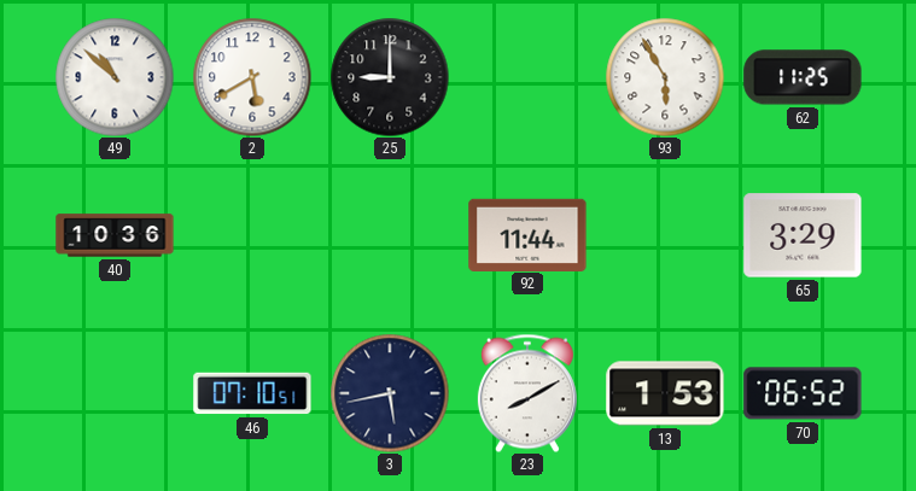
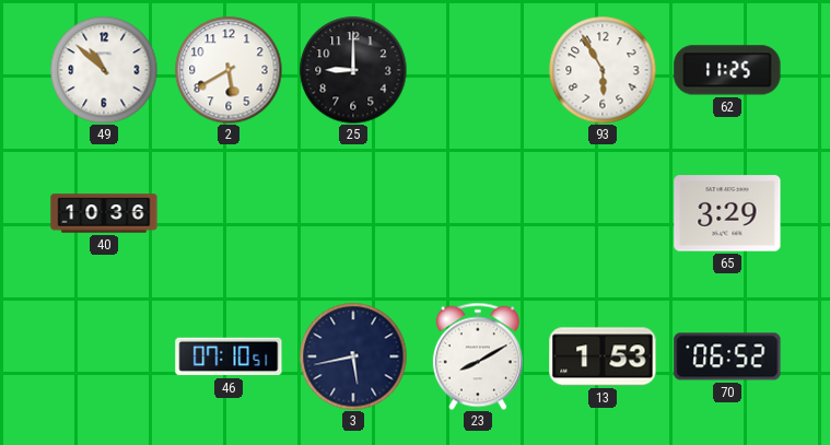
92: 11:44 -> none
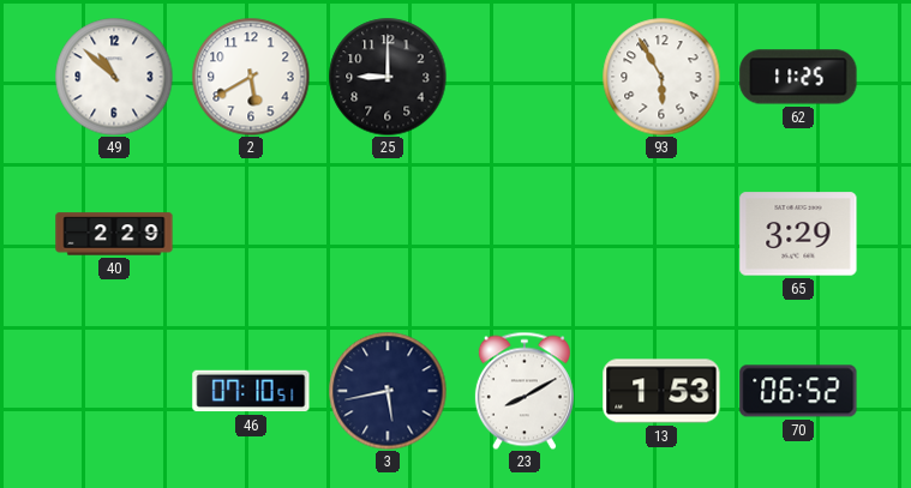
40: 10:36 -> 2:29
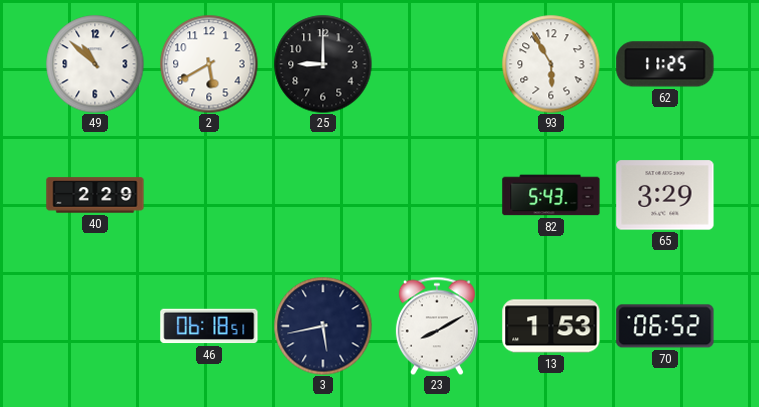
82: none -> 5:43
46: 07:10 -> 06:18
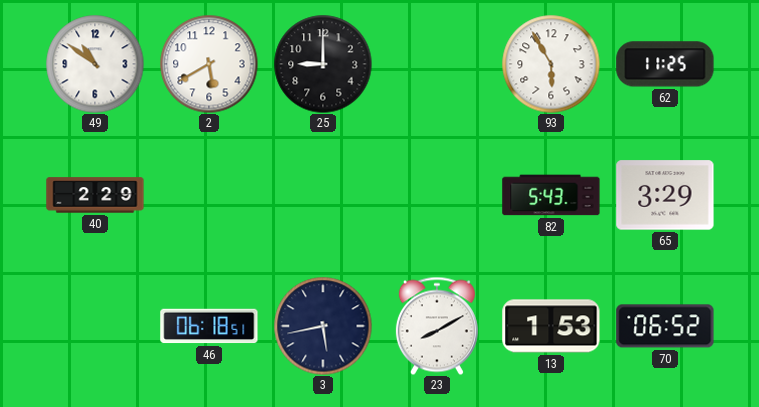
49: 10:52 -> 10:51
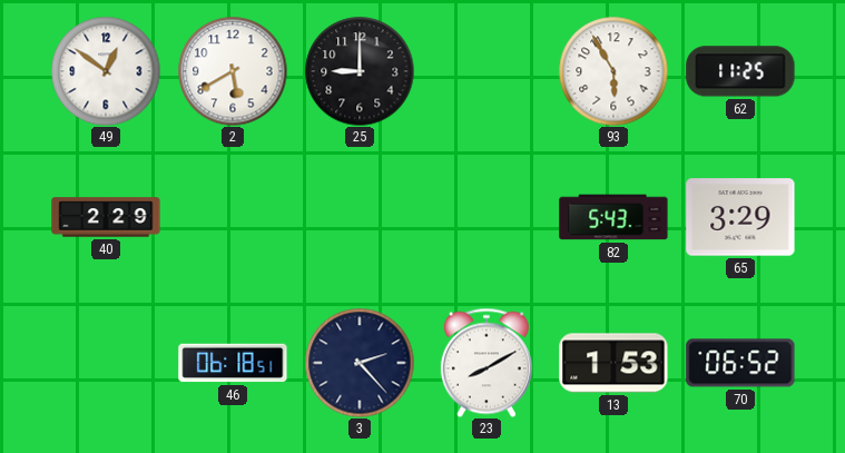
49: 10:51 -> 12:51
3: 5:43 -> 2:23
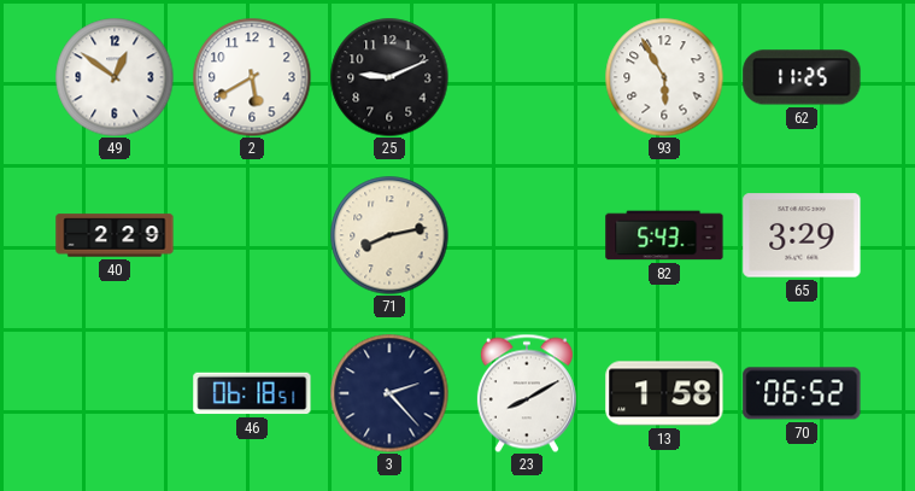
25: 9:00 -> 9:11
71: none -> 8:13
13: 1:53 -> 1:58
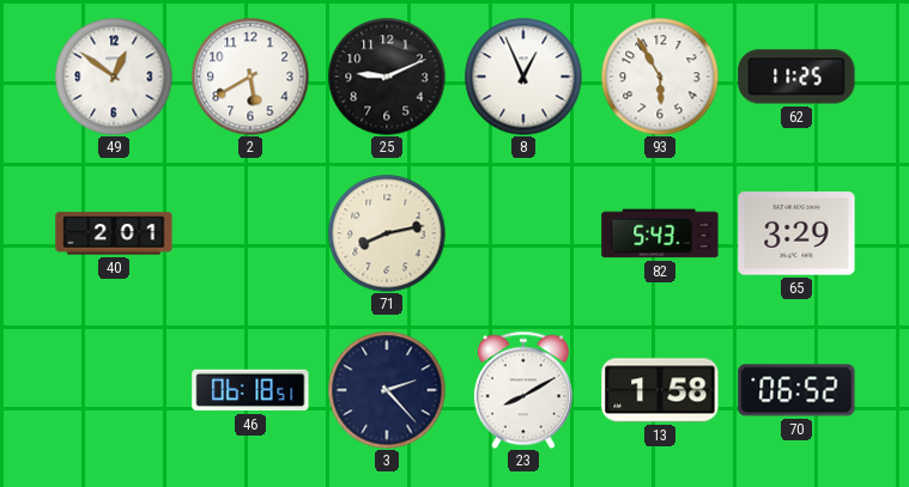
8: none -> 12:56
40: 2:29 -> 2:01
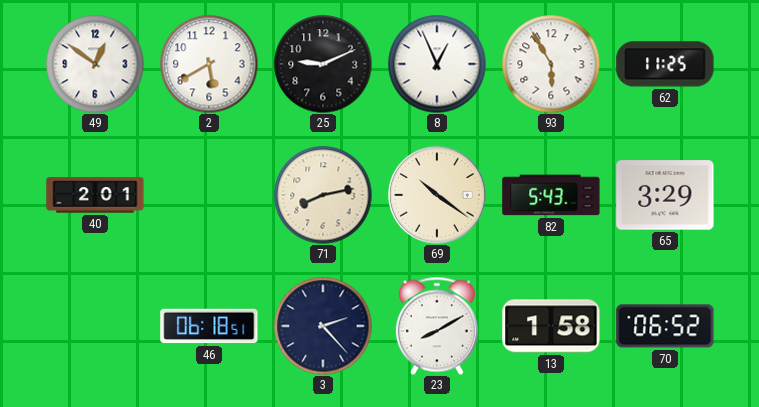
69: none -> 10:21
